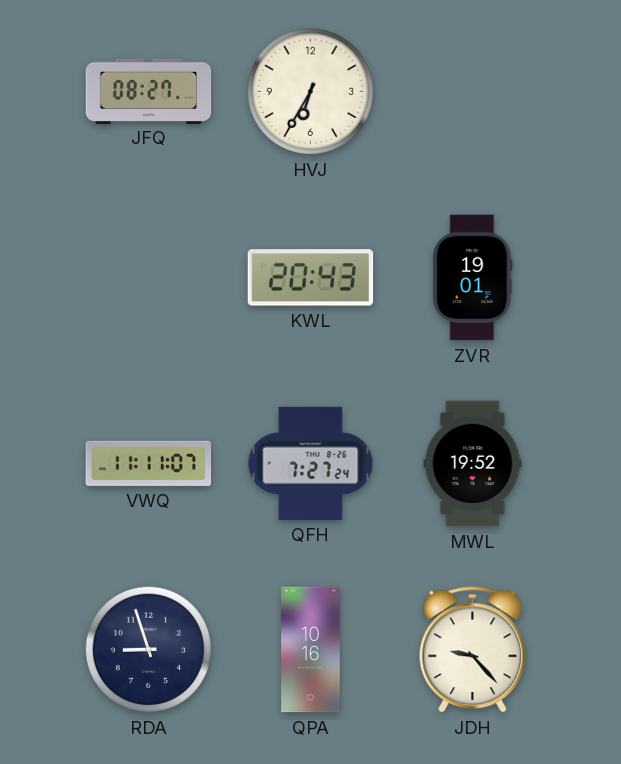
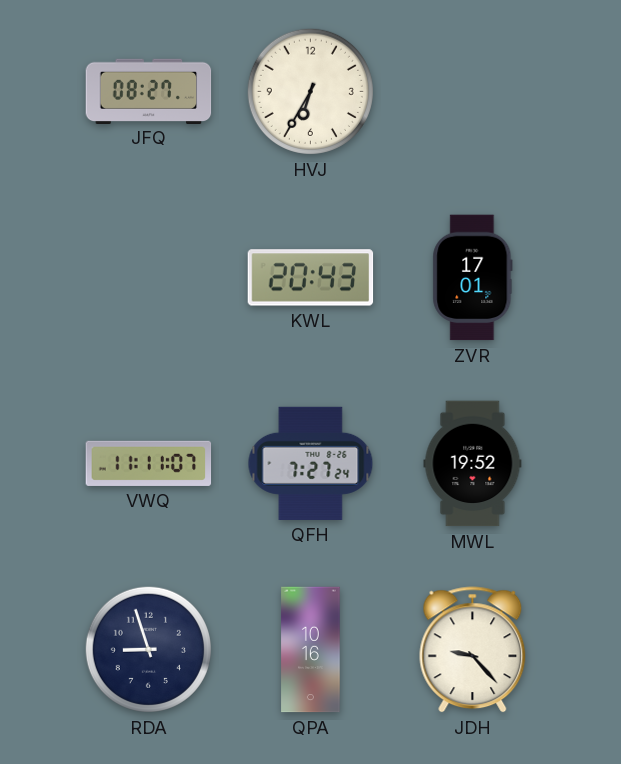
ZVR: 19:01 -> 17:01
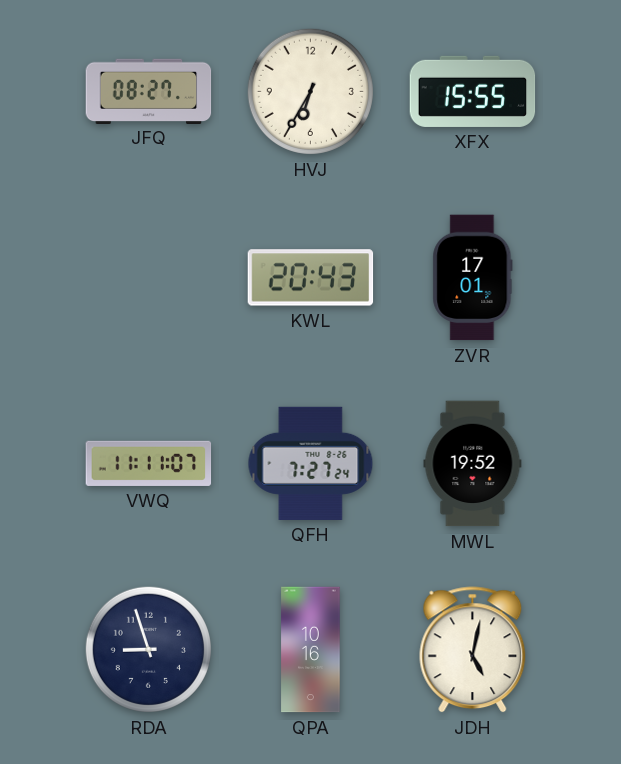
XFX: none -> 15:55
JDH: 9:23 -> 5:02
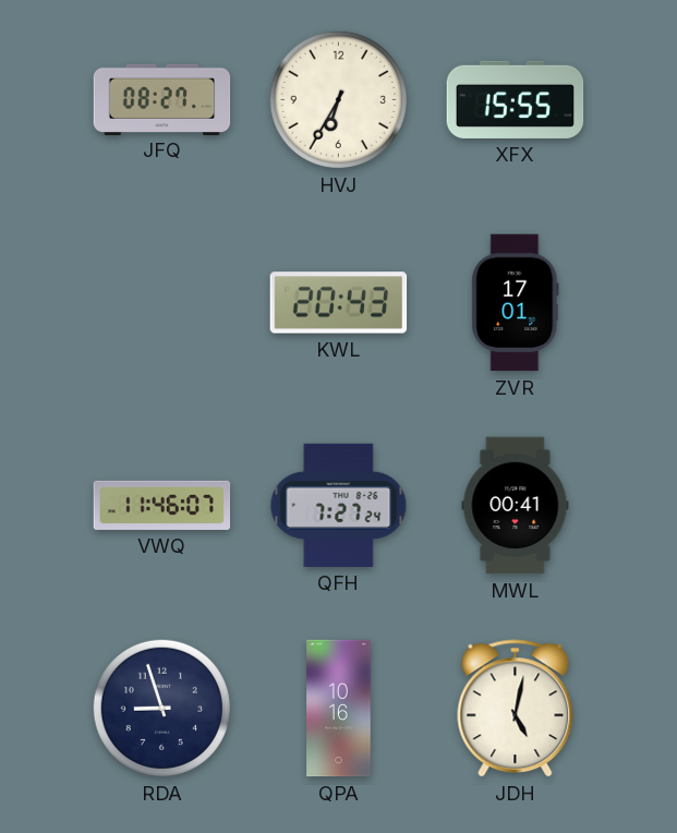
VWQ: 11:11 -> 11:46
MWL: 19:52 -> 00:41
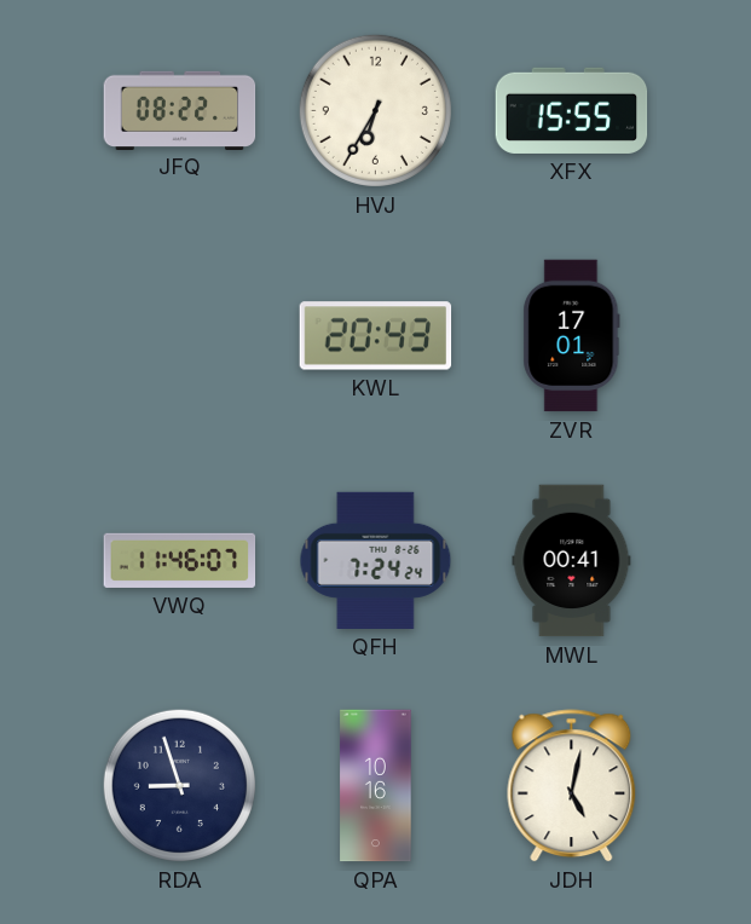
JFQ: 08:27 -> 08:22
QFH: 7:27 -> 7:24
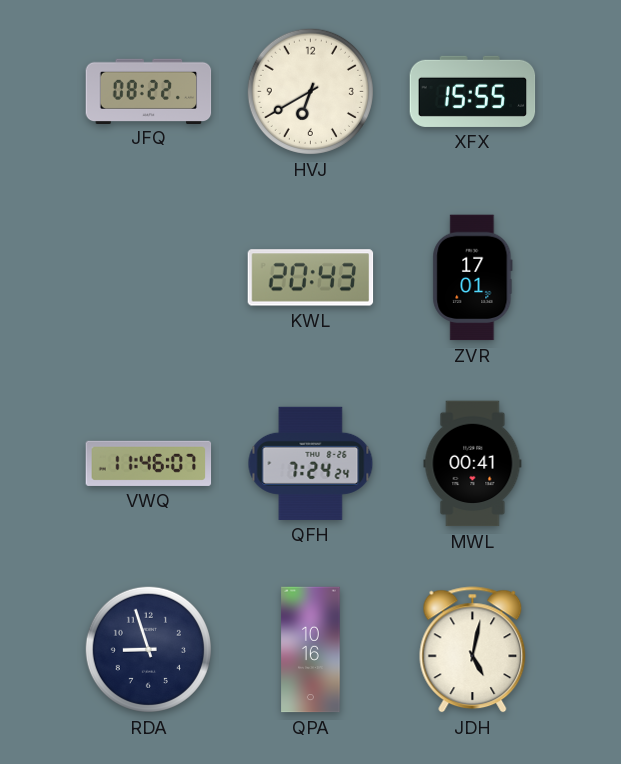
HVJ: 6:35 -> 6:40
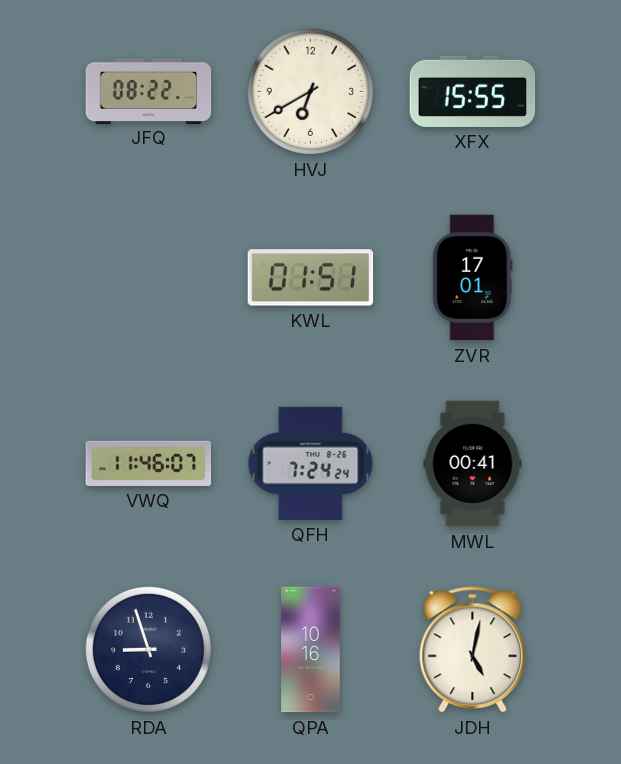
KWL: 20:43 -> 01:51
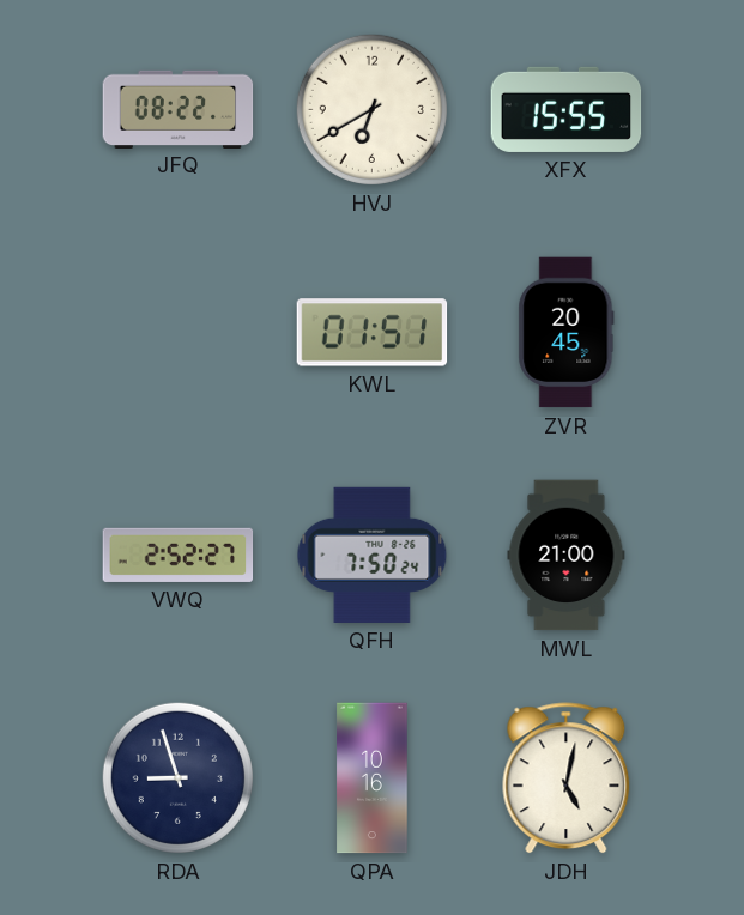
ZVR: 17:01 -> 20:45
VWQ: 11:46 -> 2:52
QFH: 7:24 -> 7:50
MWL: 00:41 -> 21:00
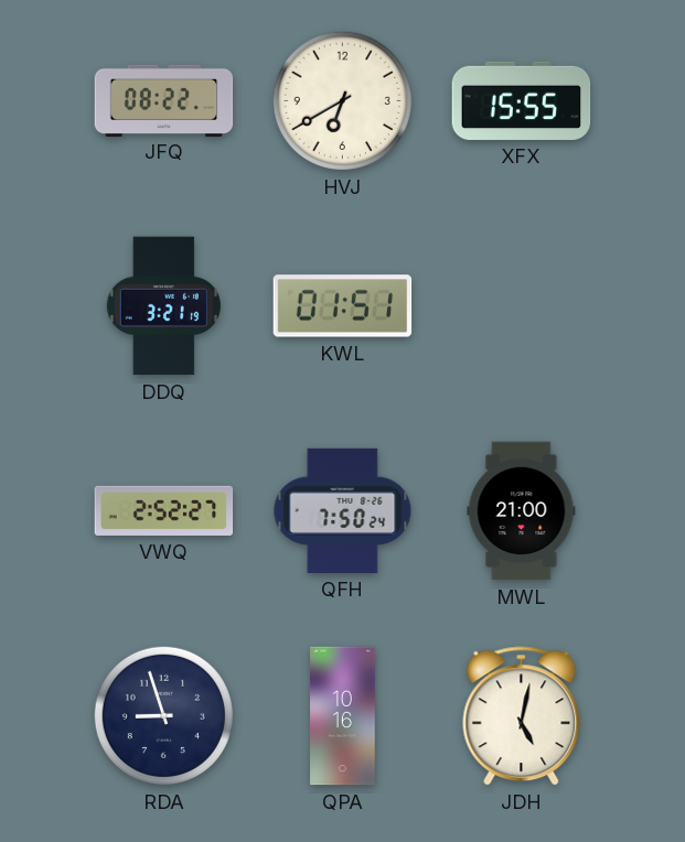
DDQ: none -> 3:21
ZVR: 20:45 -> none
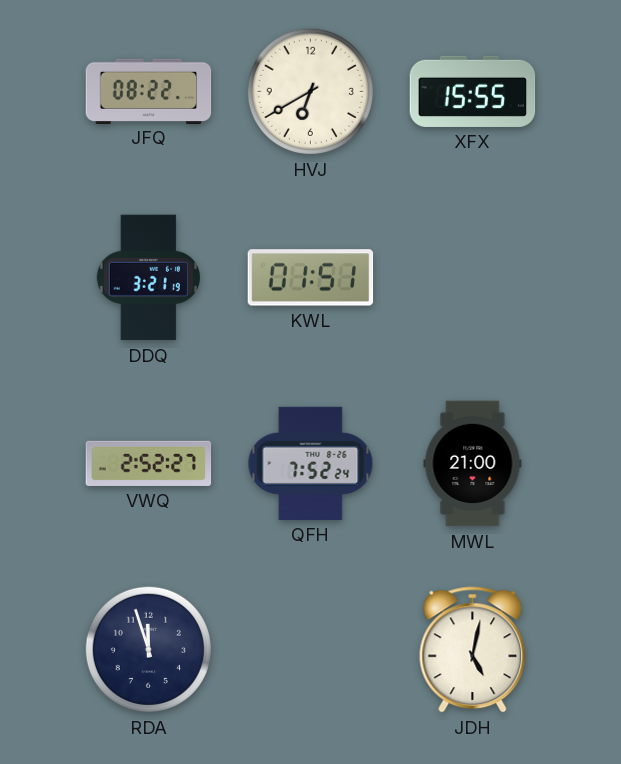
QFH: 7:50 -> 7:52
RDA: 8:57 -> 11:57
QPA: 10:16 -> none
